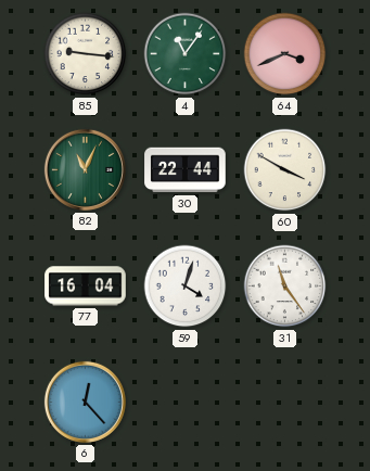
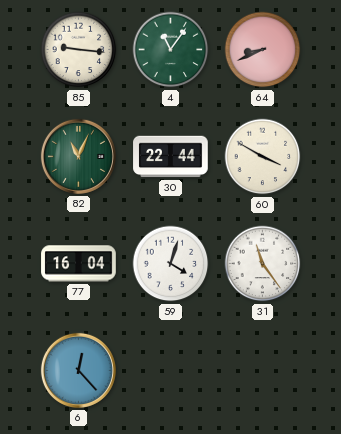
64: 3:41 -> 8:41
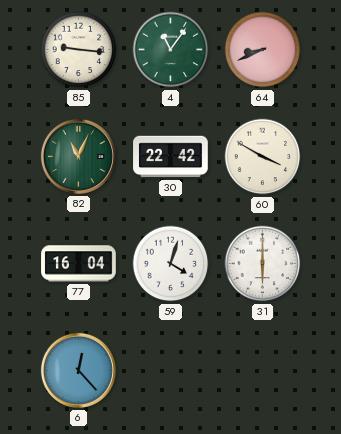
30: 22:44 -> 22:42
31: 11:24 -> 6:00
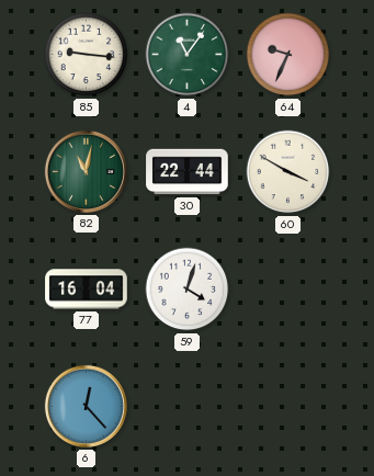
64: 8:41 -> 9:34
82: 11:04 -> 11:02
30: 22:42 -> 22:44
31: 6:00 -> none
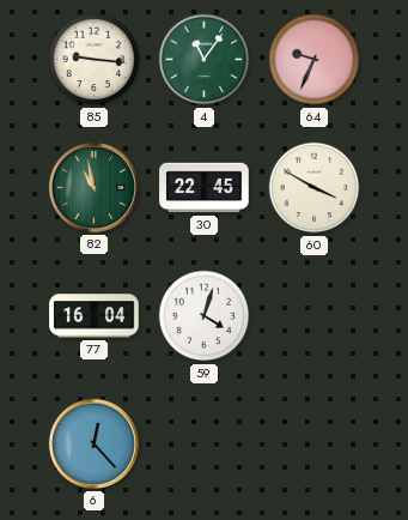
82: 11:02 -> 10:58
30: 22:44 -> 22:45
